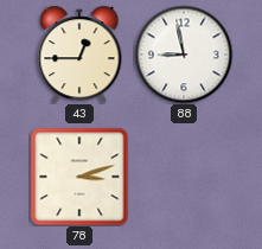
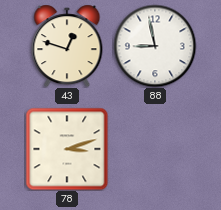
43: 12:45 -> 12:48
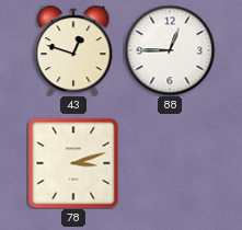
88: 8:58 -> 12:45
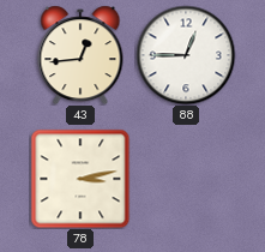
43: 12:48 -> 12:44
78: 3:12 -> 3:13
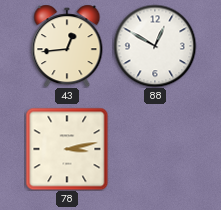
88: 12:45 -> 12:50
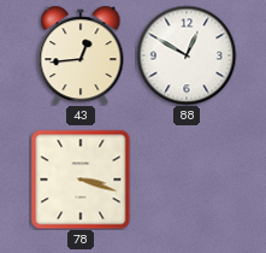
78: 3:13 -> 3:18
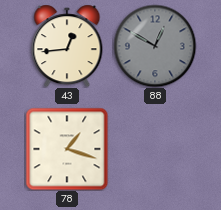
88 dial: white -> grey
78: 3:18 -> 1:18
